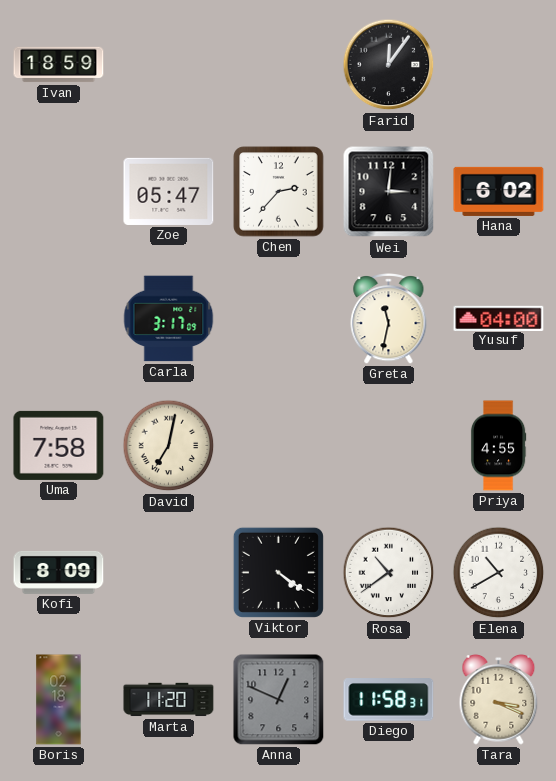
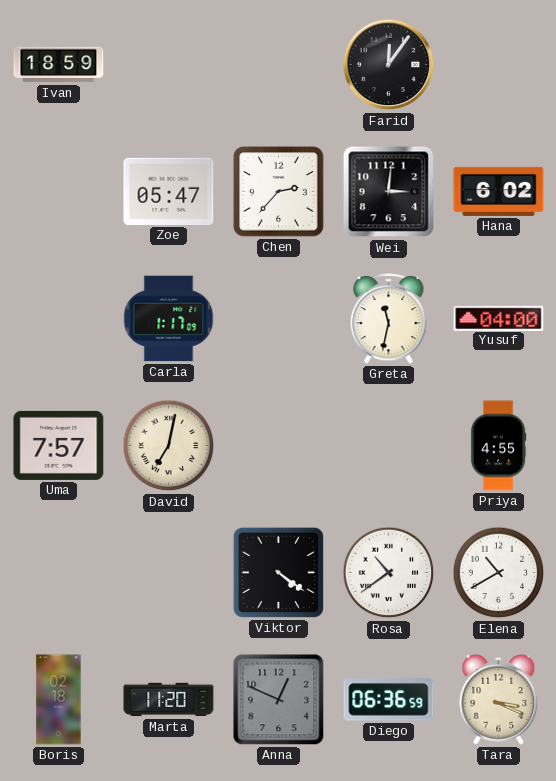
Carla: 3:17 -> 1:17
Uma: 7:58 -> 7:57
Kofi: 8:09 -> none
Diego: 11:58 -> 06:36
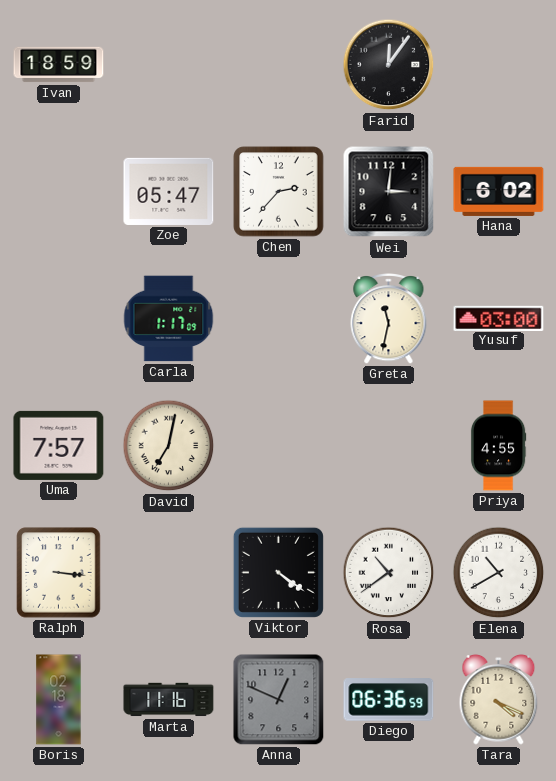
Yusuf: 04:00 -> 03:00
Ralph: none -> 3:16
Marta: 11:20 -> 11:16
Tara: 3:19 -> 4:19
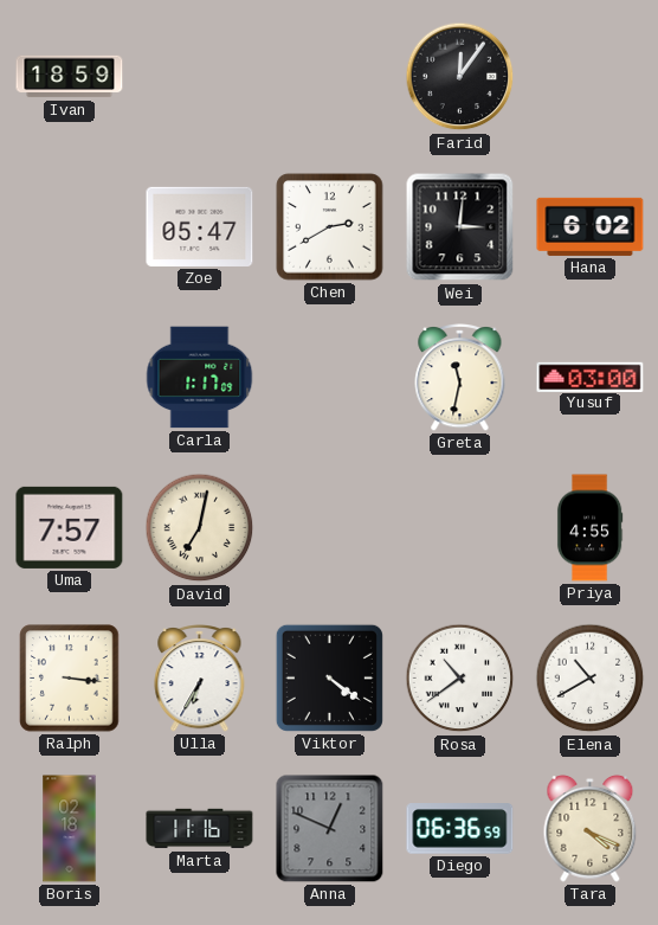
Chen: 2:37 -> 2:40
Ulla: none -> 6:35
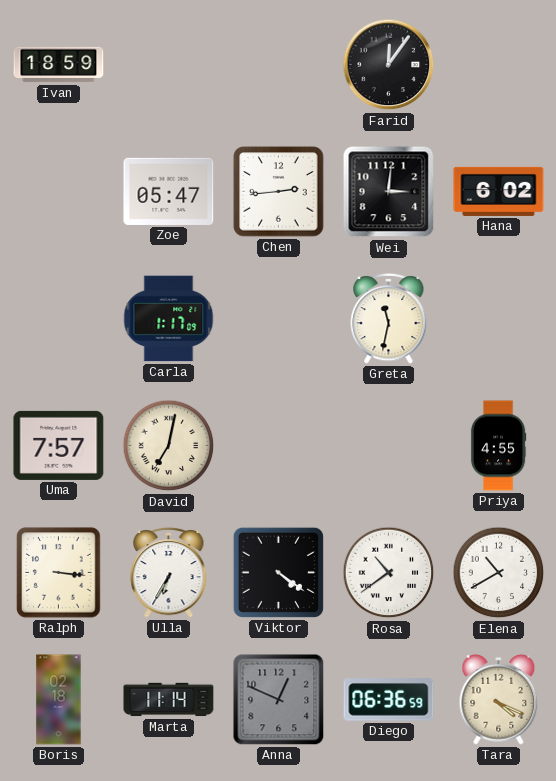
Chen: 2:40 -> 2:44
Yusuf: 03:00 -> none
Marta: 11:16 -> 11:14
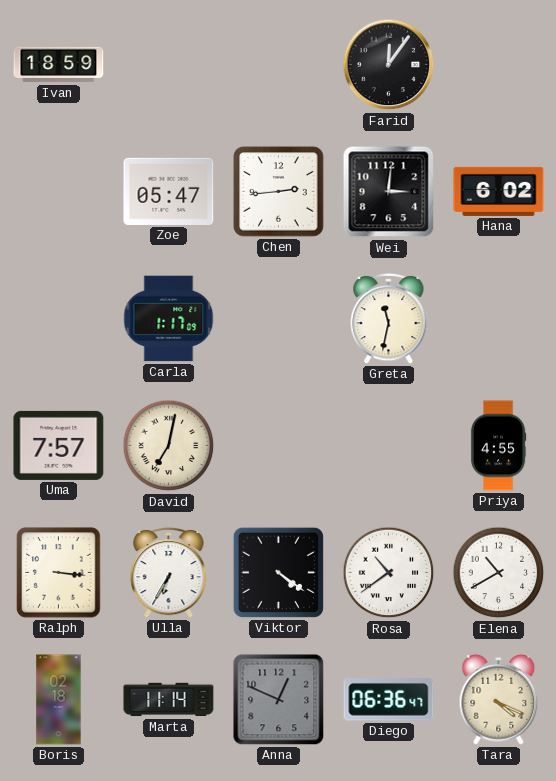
Diego: 06:36:59 -> 06:36:47
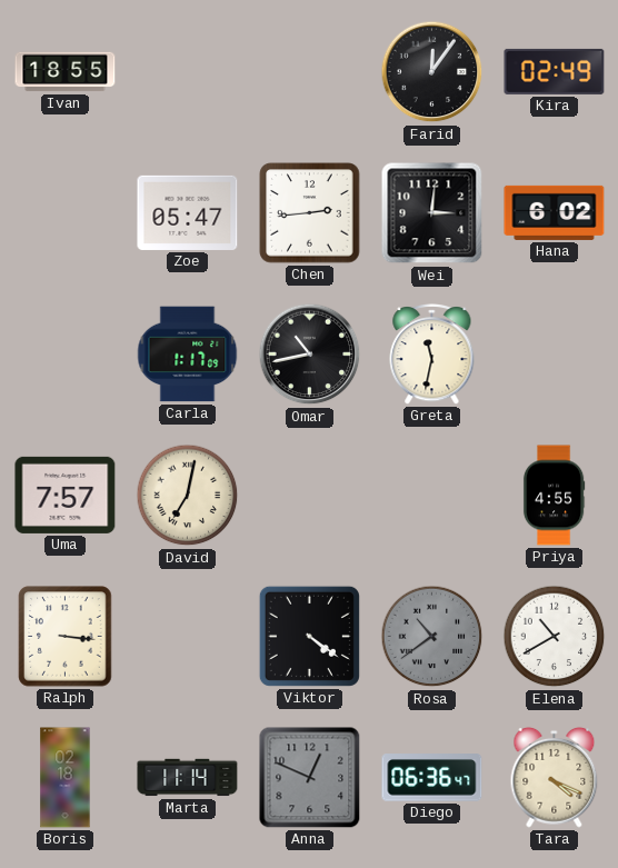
Ivan: 18:59 -> 18:55
Kira: none -> 02:49
Omar: none -> 10:43
Ulla: 6:35 -> none
Rosa dial: white -> grey
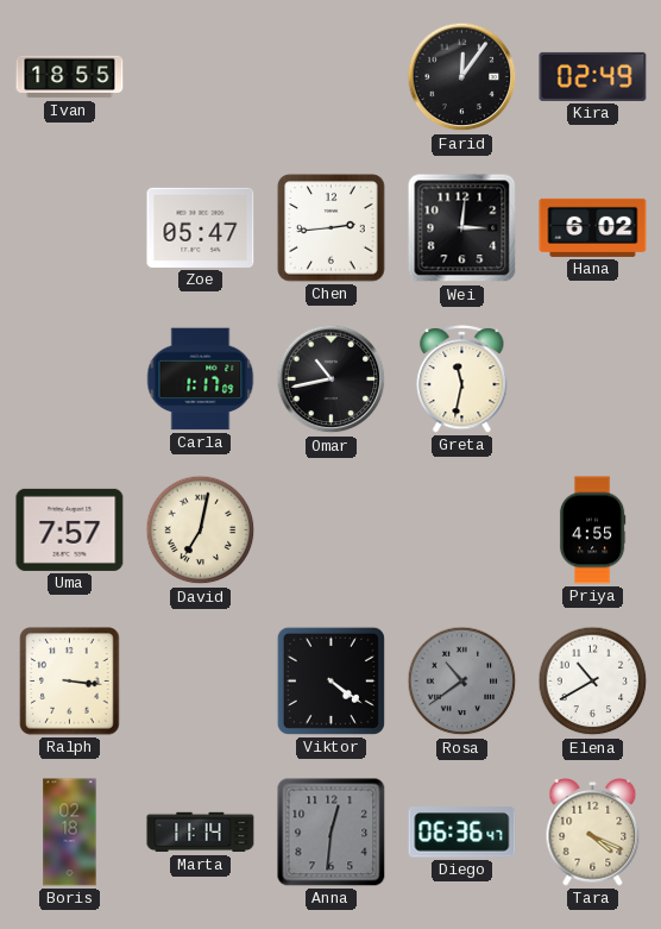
Anna: 12:49 -> 12:31
